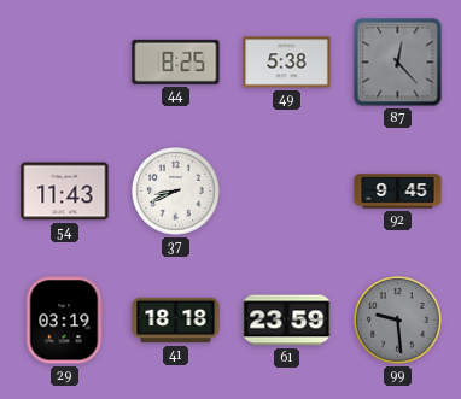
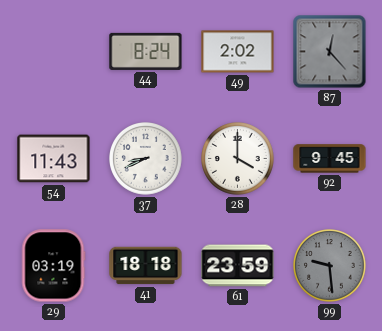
44: 8:25 -> 8:24
49: 5:38 -> 2:02
28: none -> 4:00
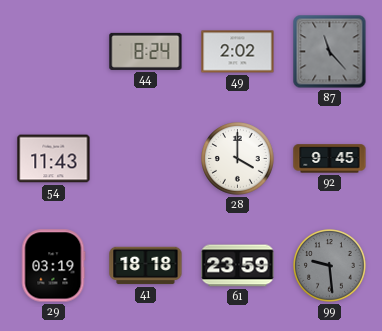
87: 12:23 -> 11:23
37: 8:41 -> none
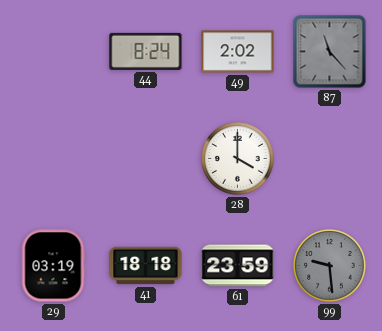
54: 11:43 -> none
92: 9:45 -> none
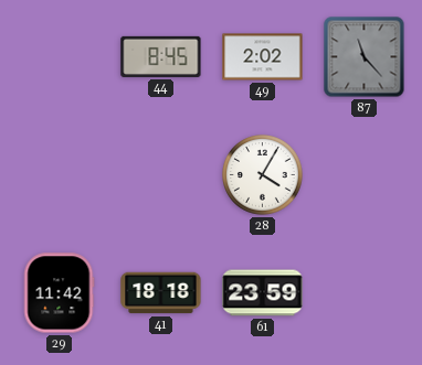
44: 8:24 -> 8:45
28: 4:00 -> 4:05
29: 03:19 -> 11:42
99: 9:29 -> none
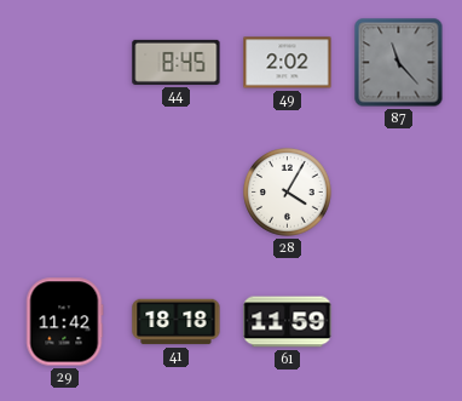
61: 23:59 -> 11:59
